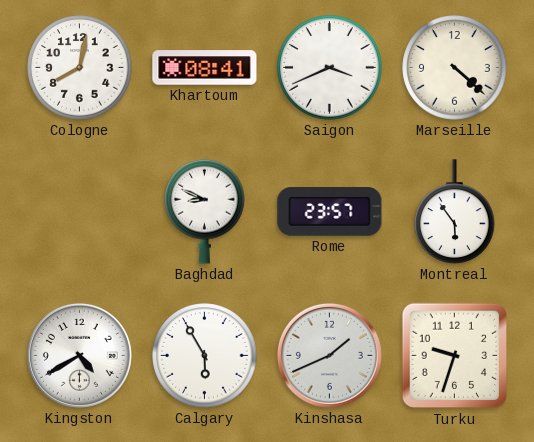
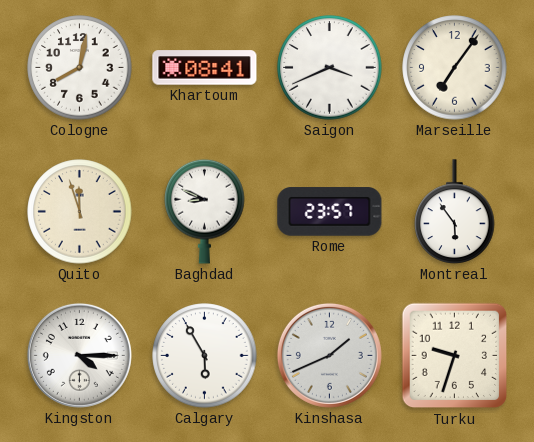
Marseille: 4:22 -> 7:06
Quito: none -> 11:57
Kingston: 4:40 -> 4:15
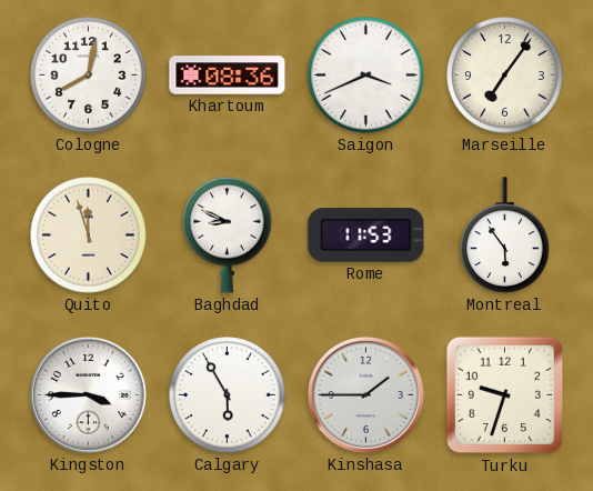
Khartoum: 08:41 -> 08:36
Rome: 23:57 -> 11:53
Kingston: 4:15 -> 3:45
Kinshasa: 1:41 -> 1:45
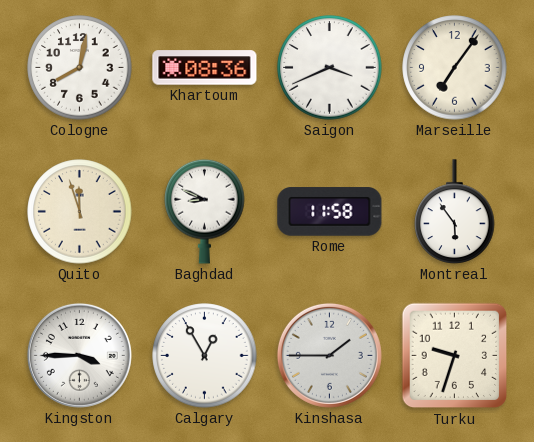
Rome: 11:53 -> 11:58
Calgary: 5:55 -> 12:55
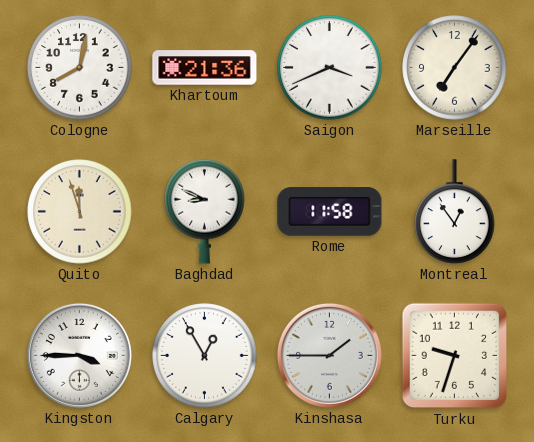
Khartoum: 08:36 -> 21:36
Montreal: 5:54 -> 12:54
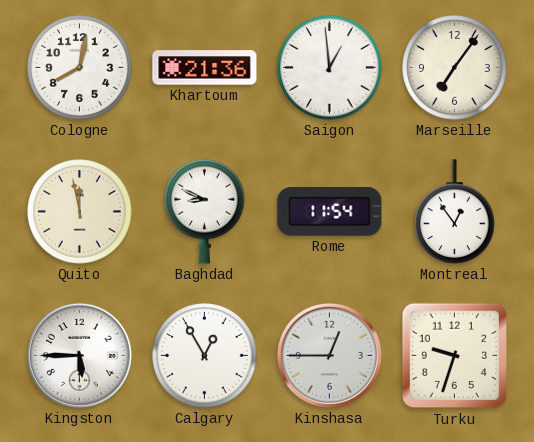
Saigon: 3:41 -> 12:59
Quito: 11:57 -> 11:58
Rome: 11:58 -> 11:54
Kingston: 3:45 -> 5:45
Kinshasa: 1:45 -> 12:45
